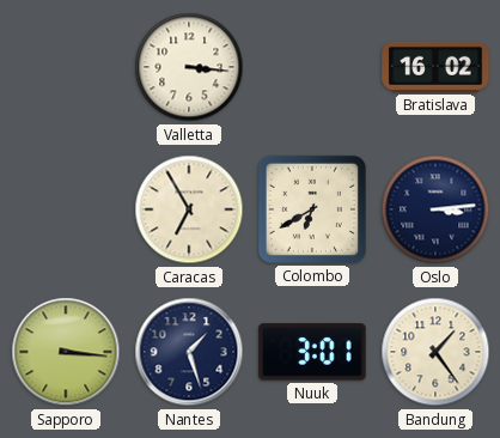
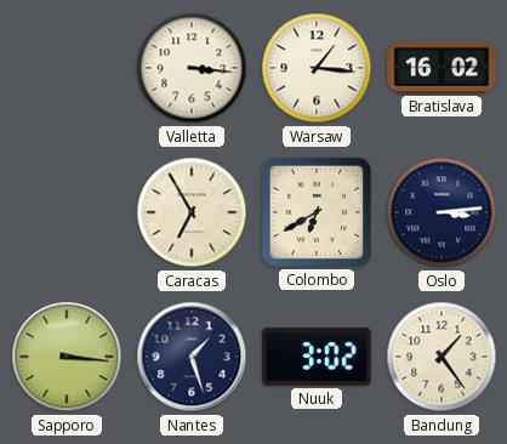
Warsaw: none -> 1:16
Nuuk: 3:01 -> 3:02
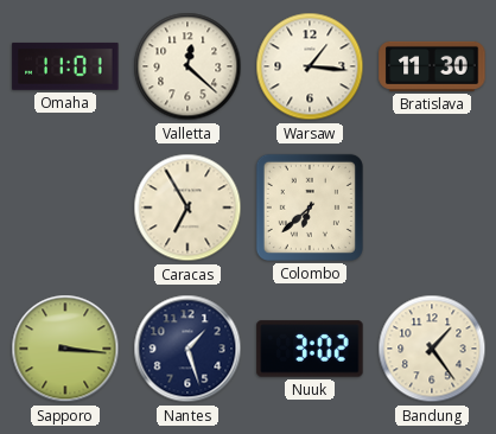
Omaha: none -> 11:01
Valletta: 3:16 -> 12:22
Bratislava: 16:02 -> 11:30
Colombo: 6:40 -> 6:38
Oslo: 3:14 -> none
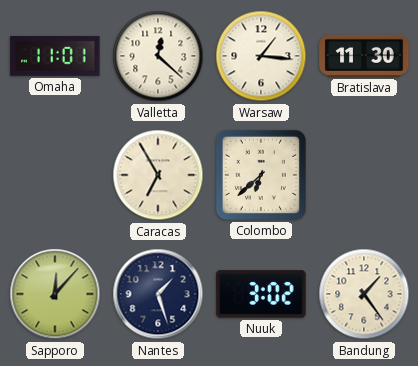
Sapporo: 3:16 -> 12:07
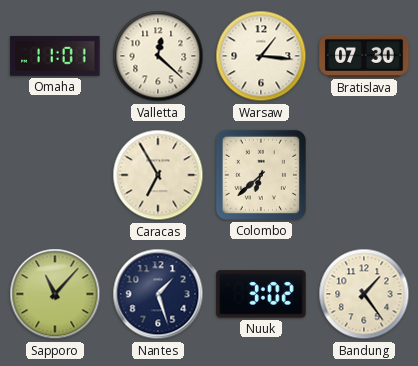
Bratislava: 11:30 -> 07:30
Sapporo: 12:07 -> 11:07
